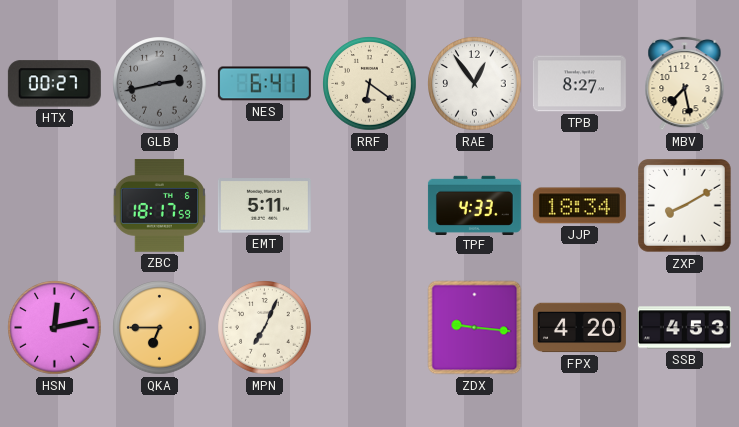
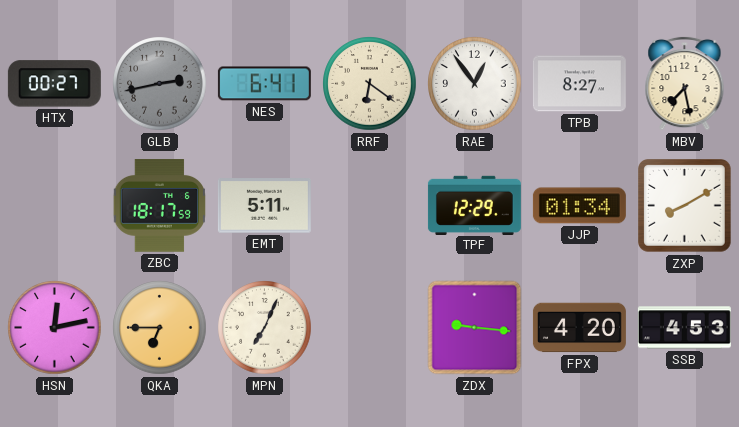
TPF: 4:33 -> 12:29
JJP: 18:34 -> 01:34
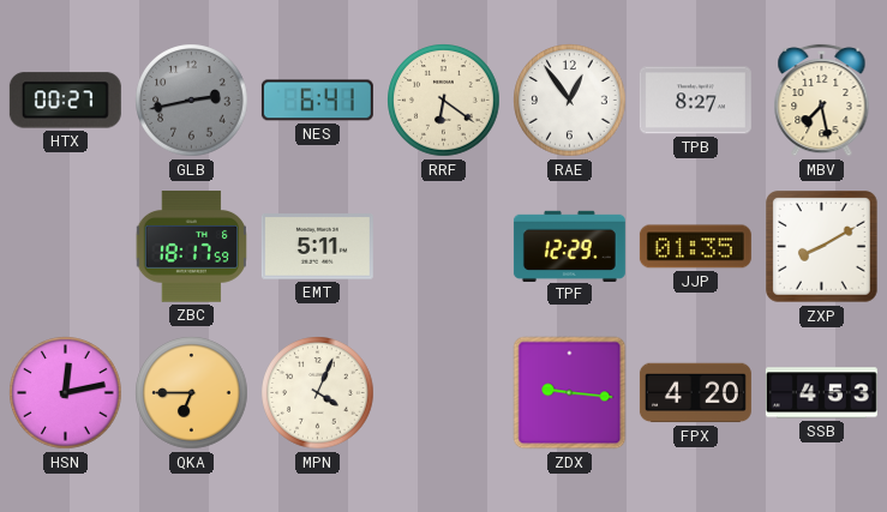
JJP: 01:34 -> 01:35
MPN: 7:04 -> 4:04
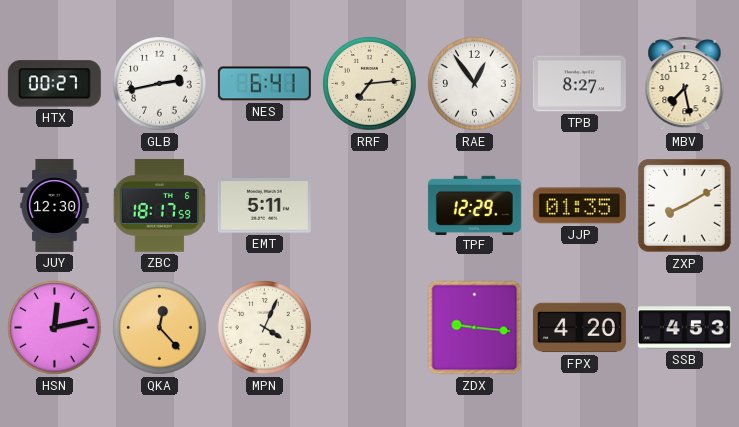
GLB dial: grey -> white
RRF: 6:21 -> 7:14
JUY: none -> 12:30
QKA: 6:45 -> 12:23
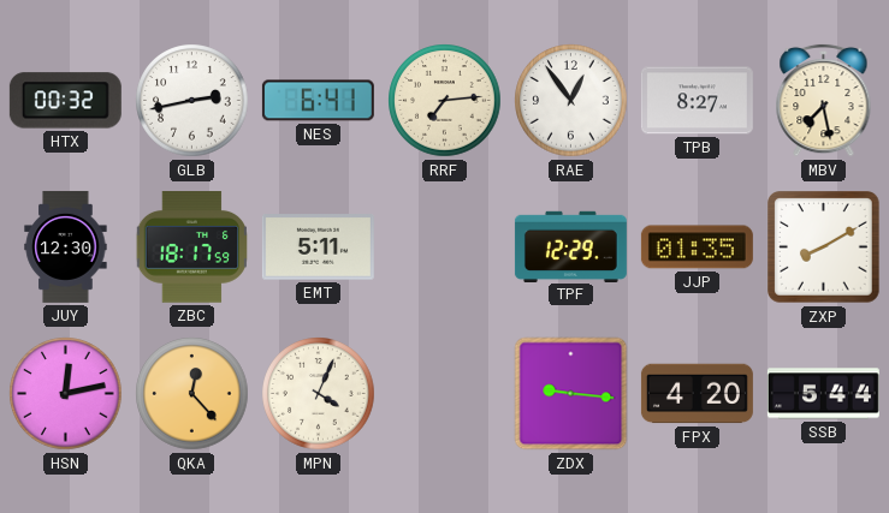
HTX: 00:27 -> 00:32
SSB: 4:53 -> 5:44
